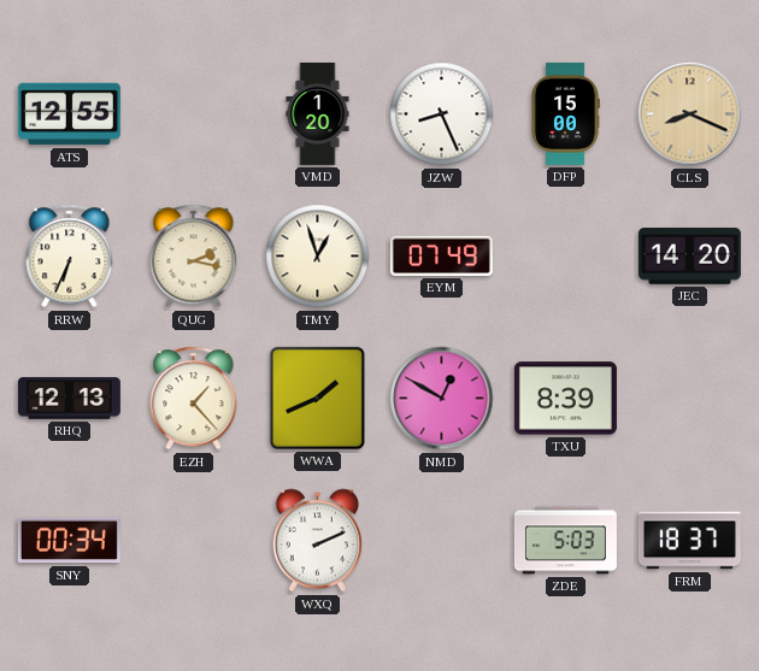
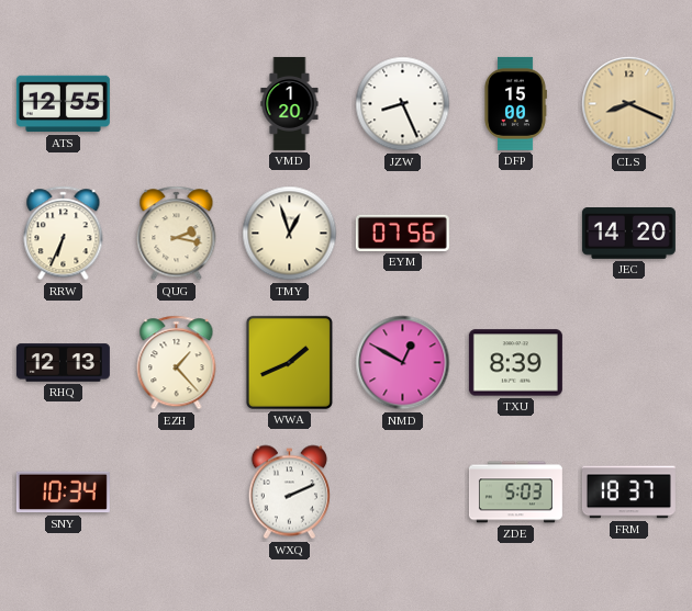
EYM: 07:49 -> 07:56
SNY: 00:34 -> 10:34
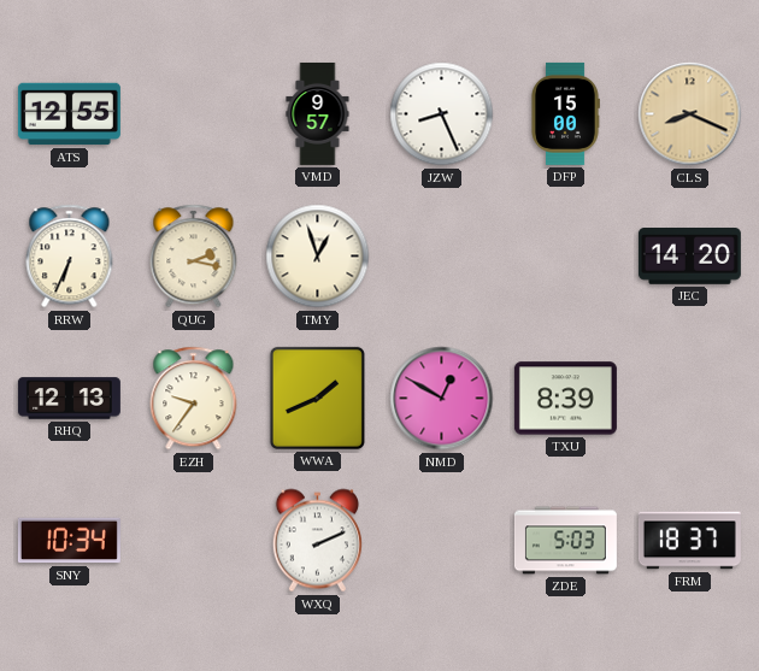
VMD: 1:20 -> 9:57
EYM: 07:56 -> none
EZH: 1:23 -> 9:36
